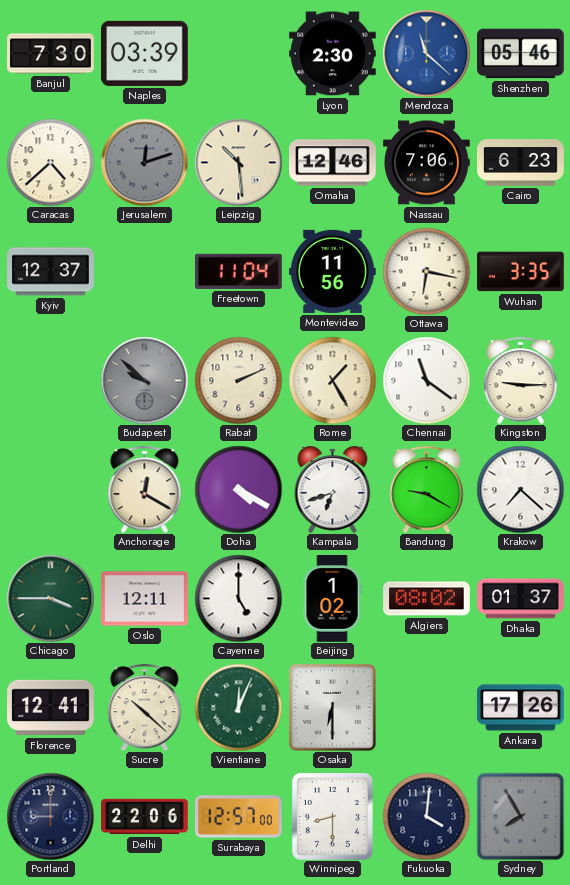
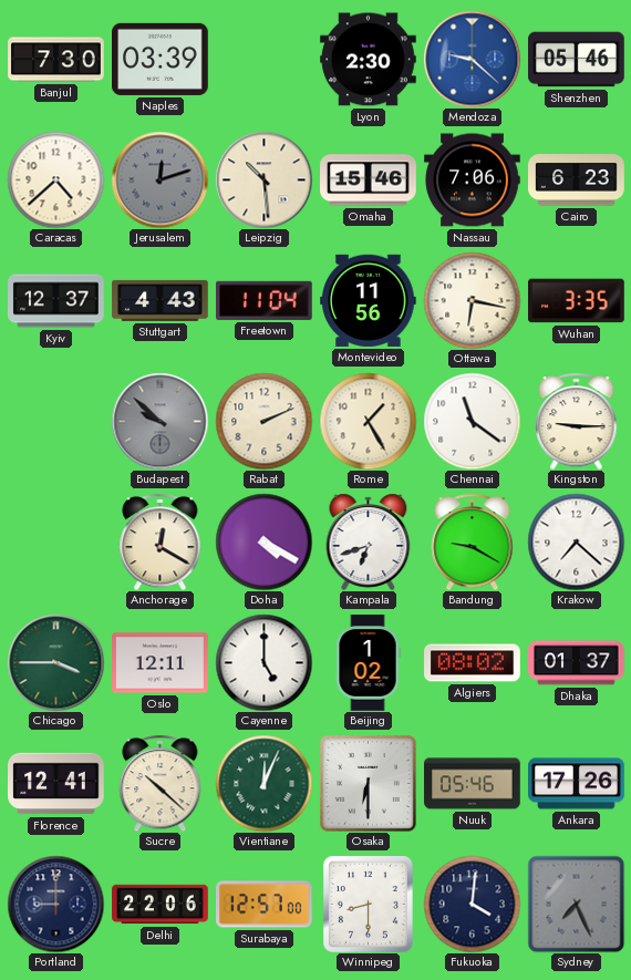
Mendoza: 11:22 -> 9:22
Omaha: 12:46 -> 15:46
Stuttgart: none -> 4:43
Nuuk: none -> 05:46
Sydney: 7:55 -> 7:26
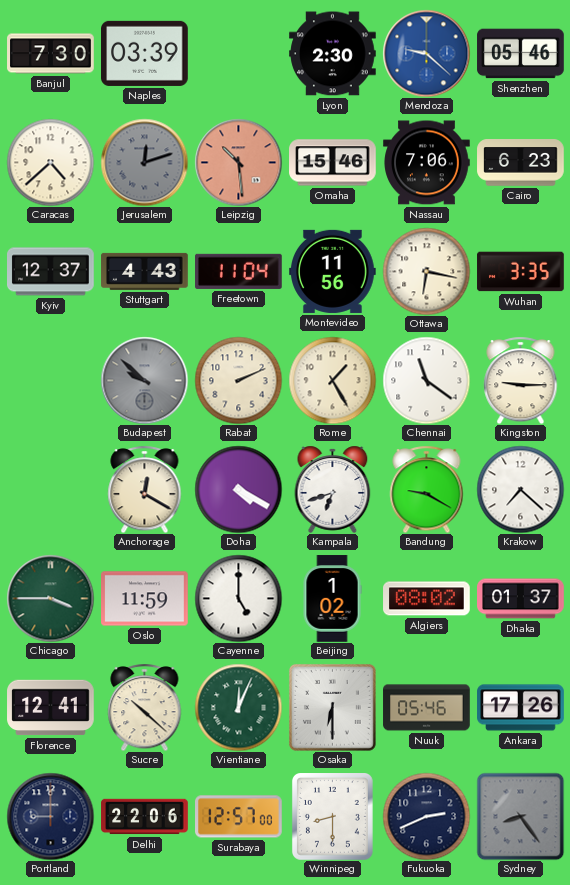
Leipzig dial: cream -> salmon
Oslo: 12:11 -> 11:59
Fukuoka: 4:01 -> 2:41
Sydney: 7:26 -> 8:24
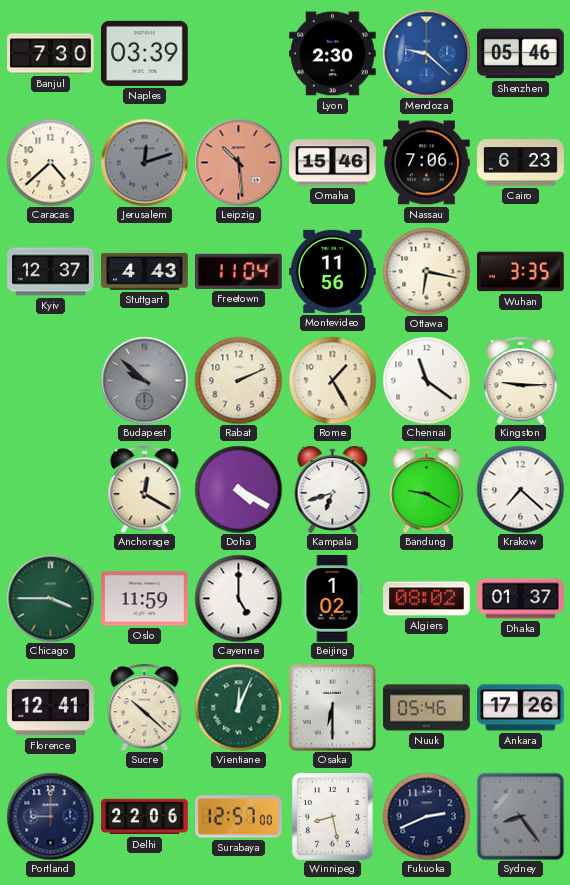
Winnipeg: 8:30 -> 8:28
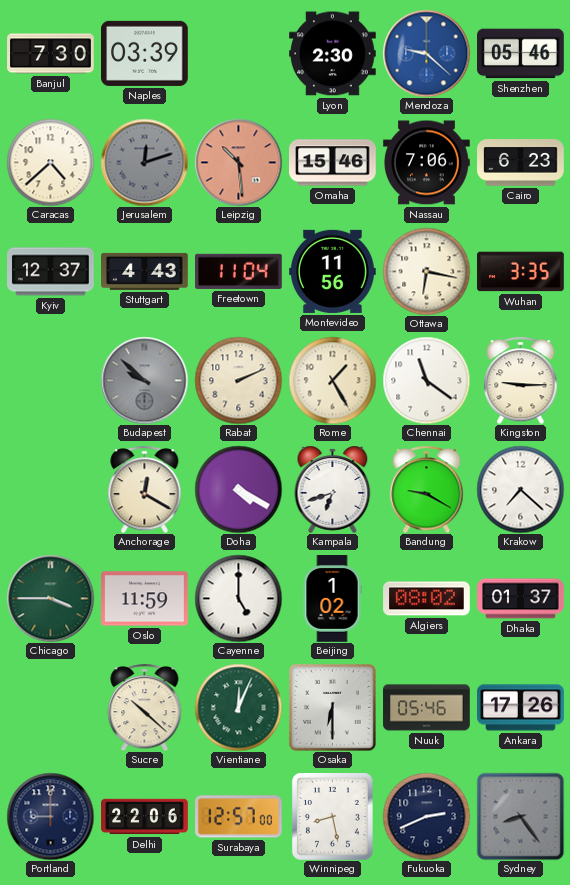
Florence: 12:41 -> none
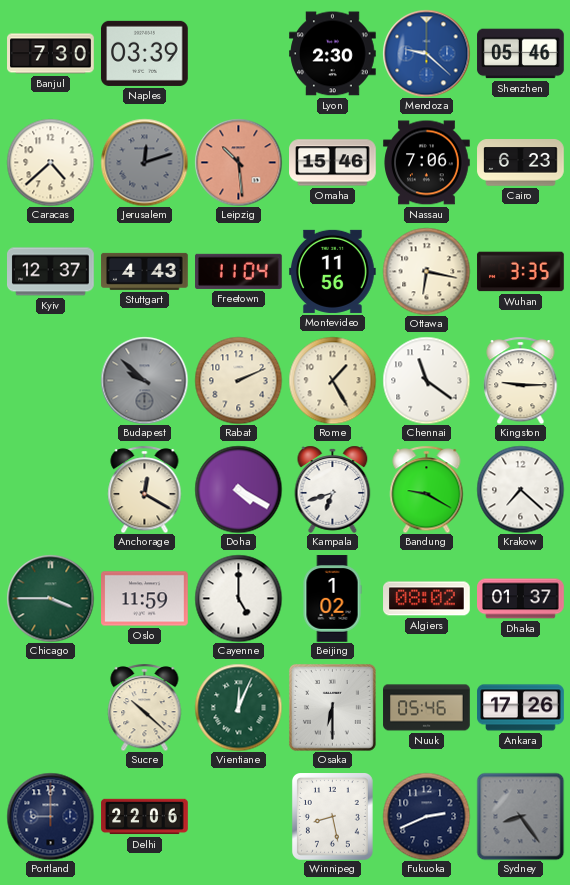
Surabaya: 12:57 -> none
